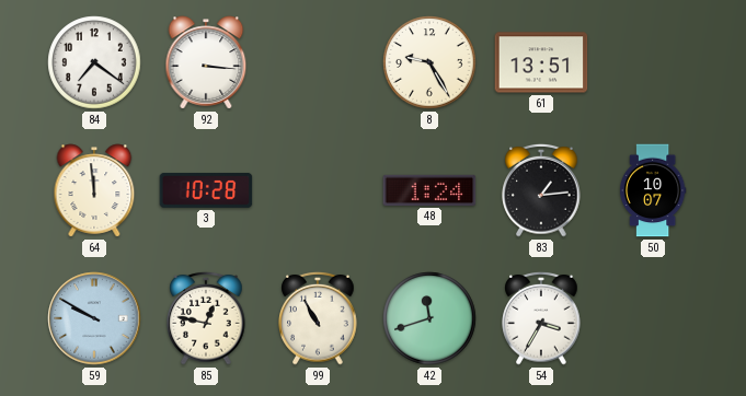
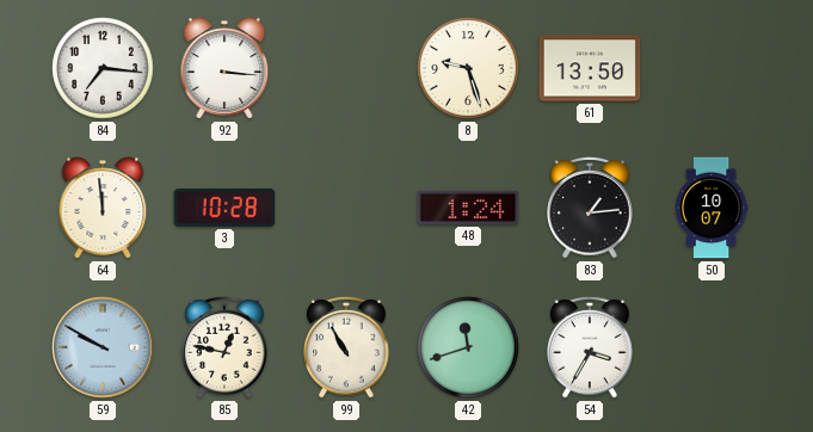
84: 7:21 -> 7:16
8: 9:25 -> 9:27
61: 13:51 -> 13:50
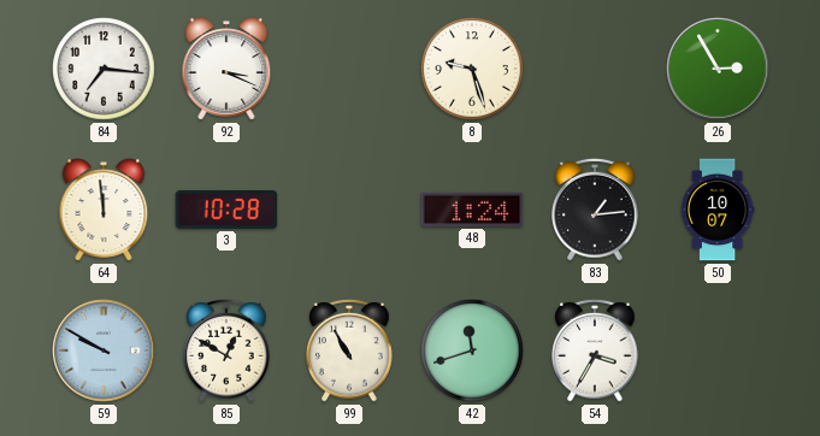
92: 3:16 -> 3:19
61: 13:50 -> none
26: none -> 2:55
85: 12:47 -> 12:50
